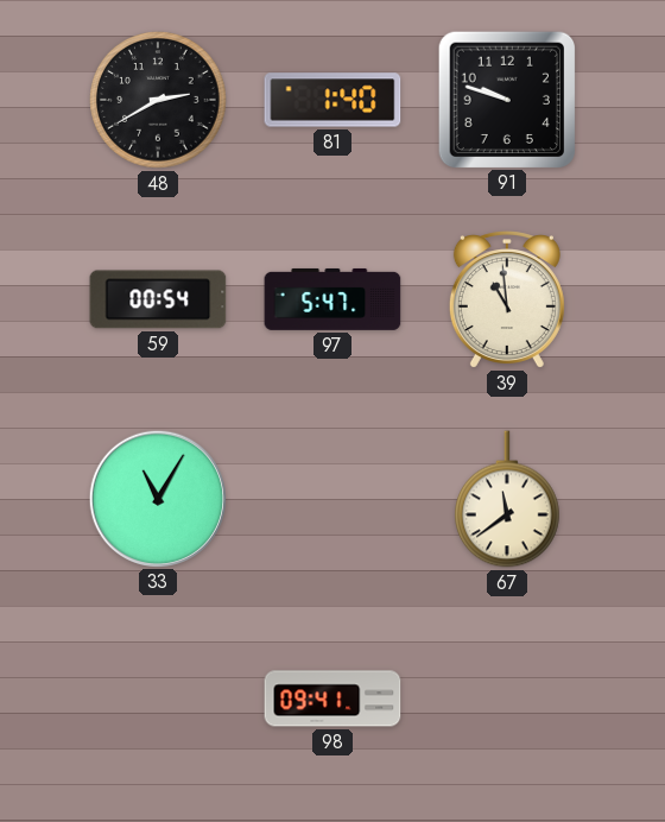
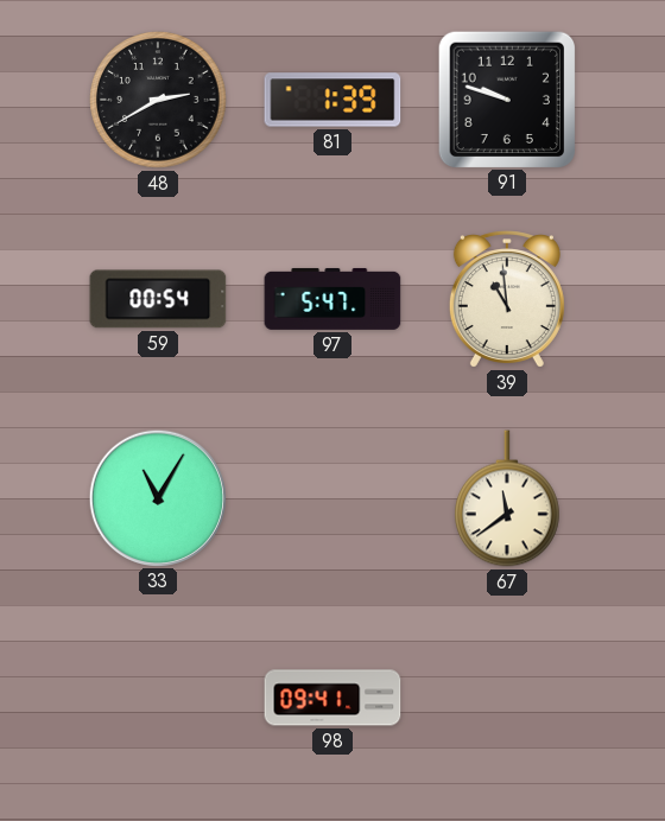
81: 1:40 -> 1:39
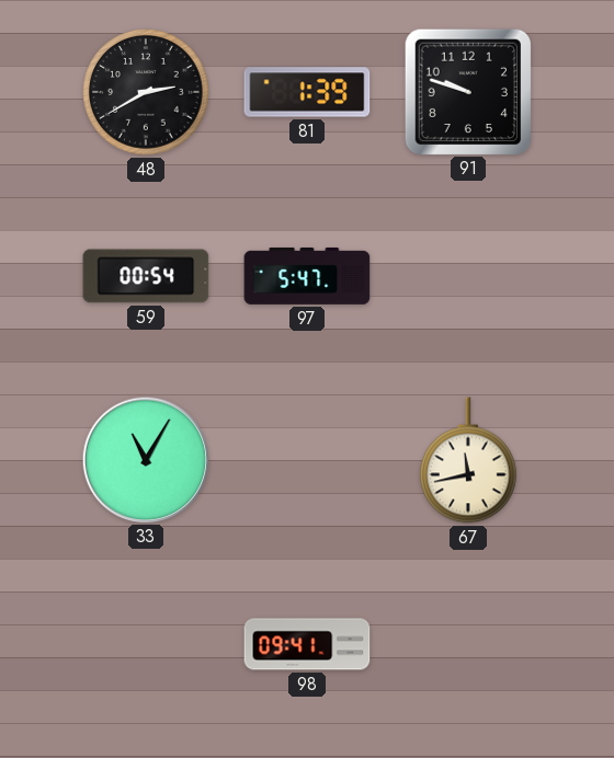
39: 10:59 -> none
67: 11:39 -> 11:43
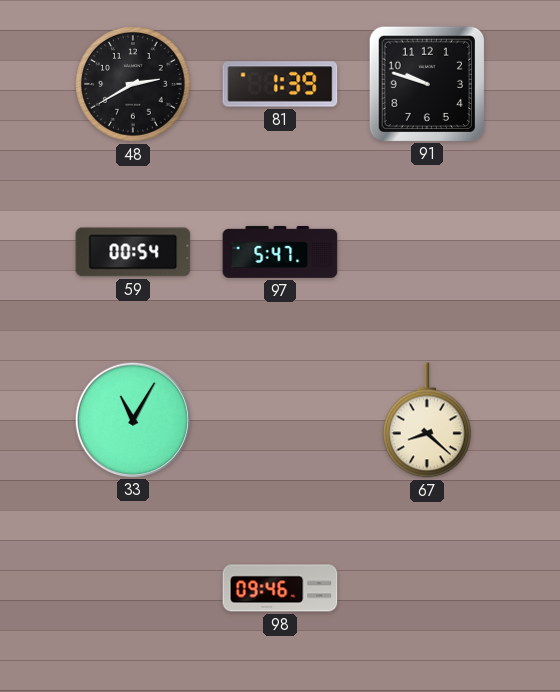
67: 11:43 -> 8:22
98: 09:41 -> 09:46
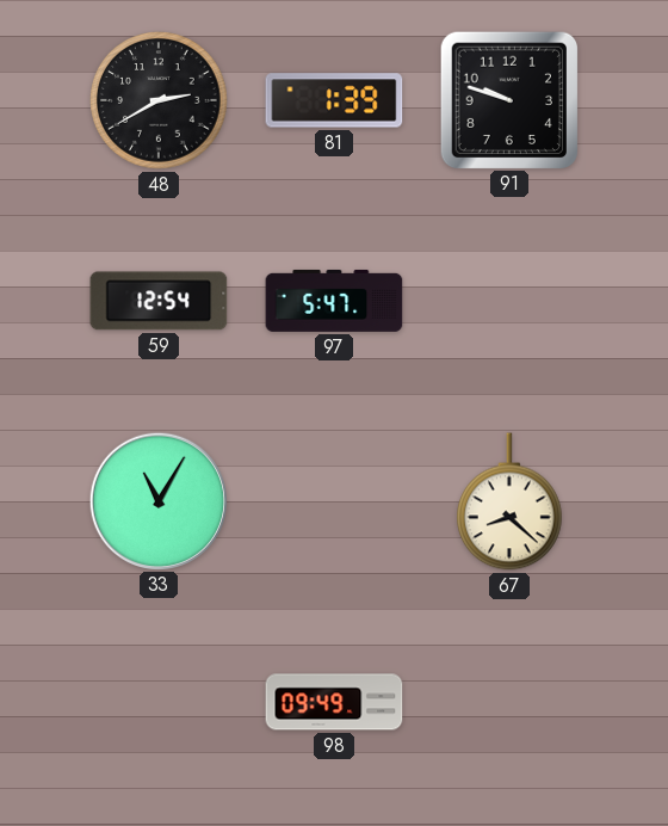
59: 00:54 -> 12:54
98: 09:46 -> 09:49
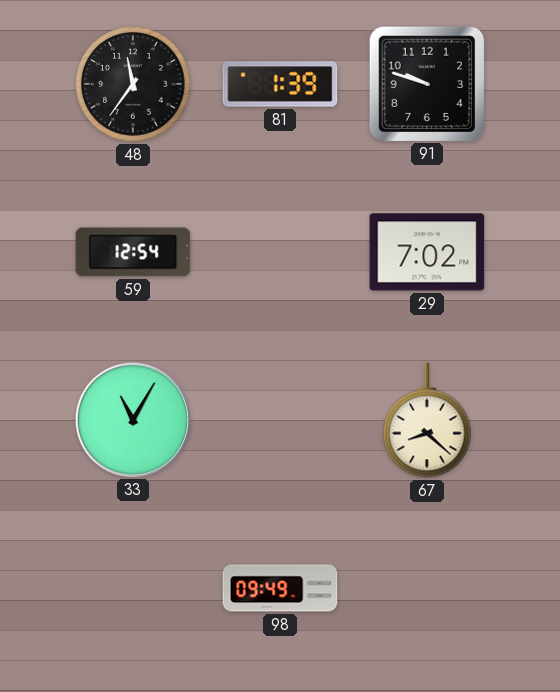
48: 2:40 -> 11:36
97: 5:47 -> none
29: none -> 7:02
